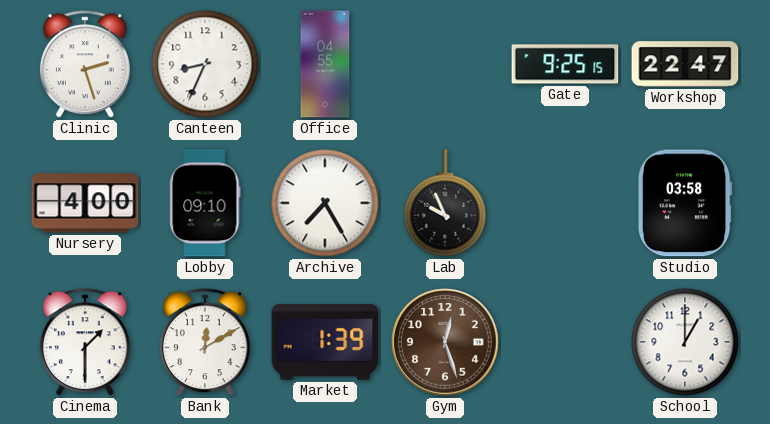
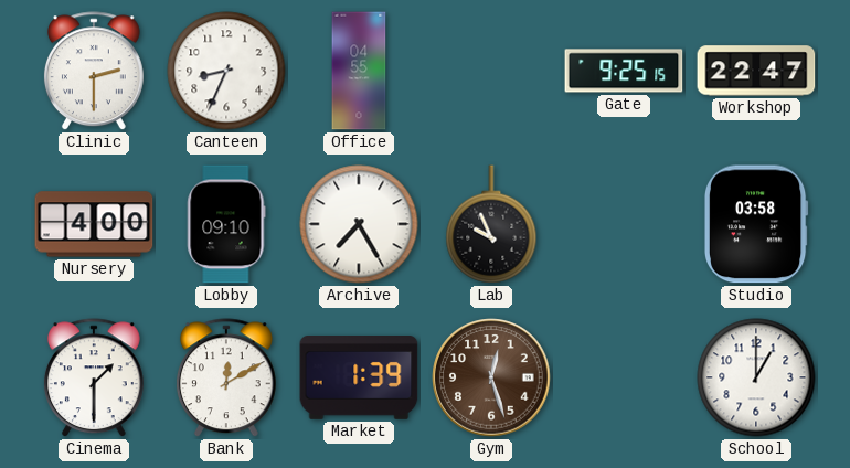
Clinic: 2:27 -> 2:30
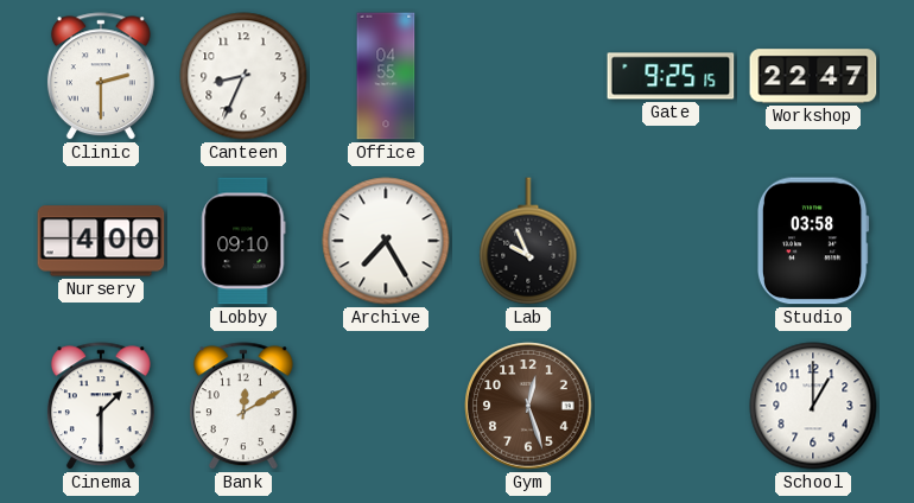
Market: 1:39 -> none
